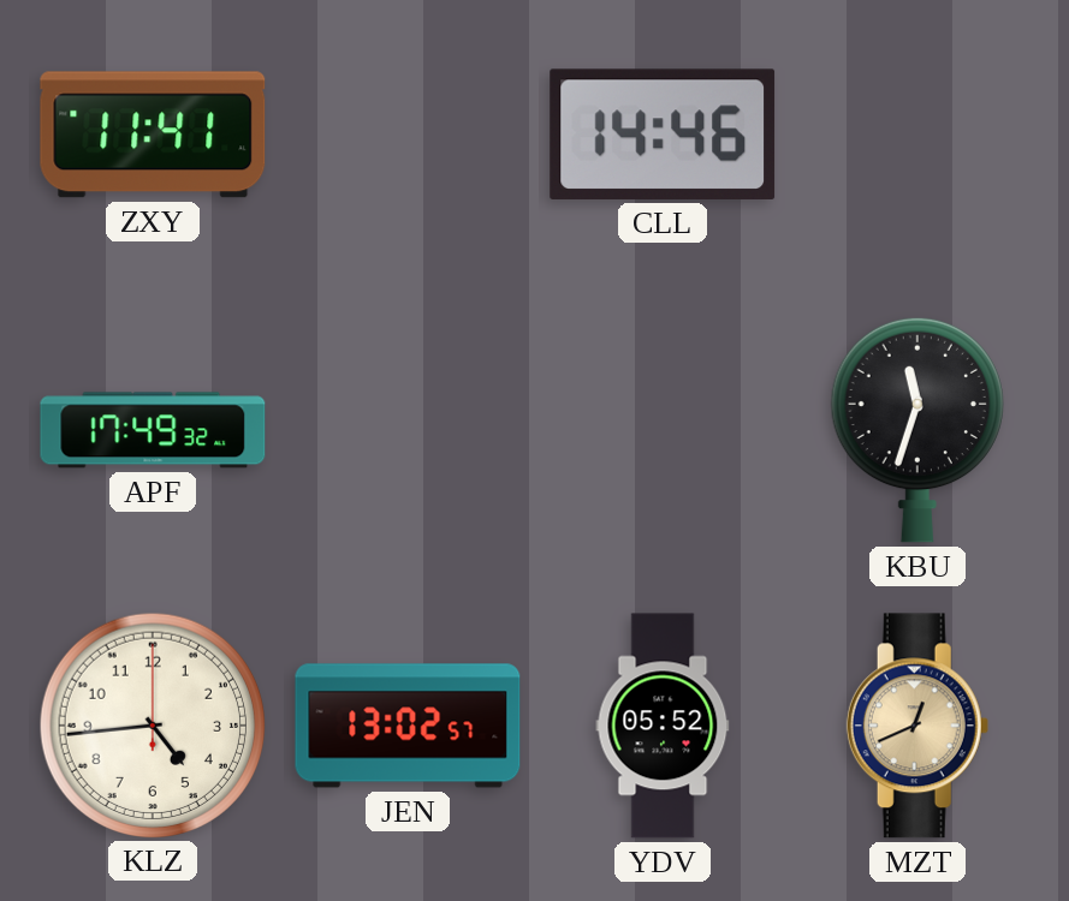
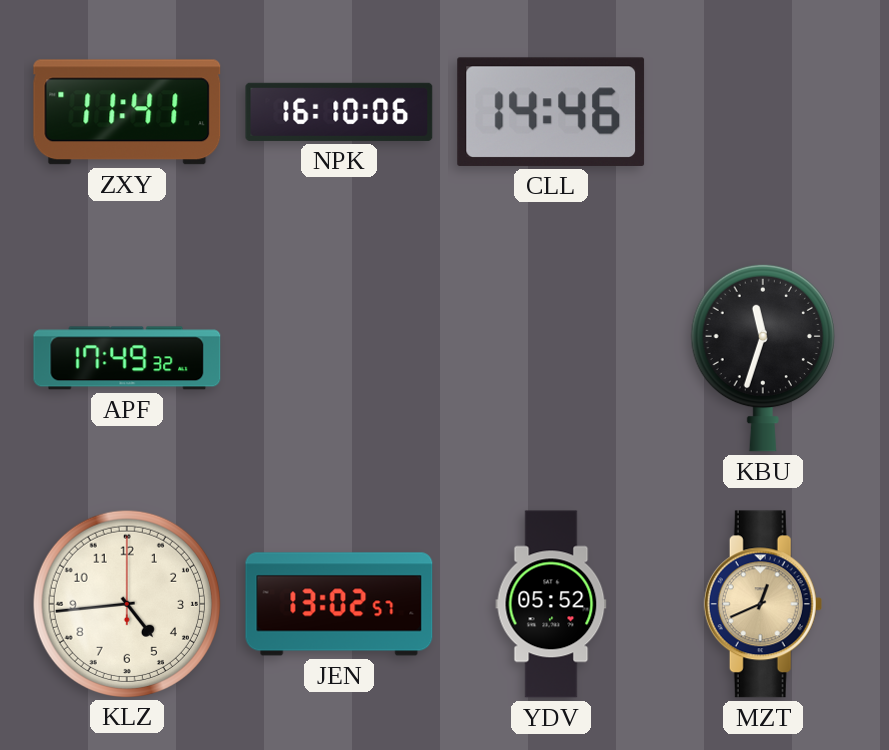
NPK: none -> 16:10
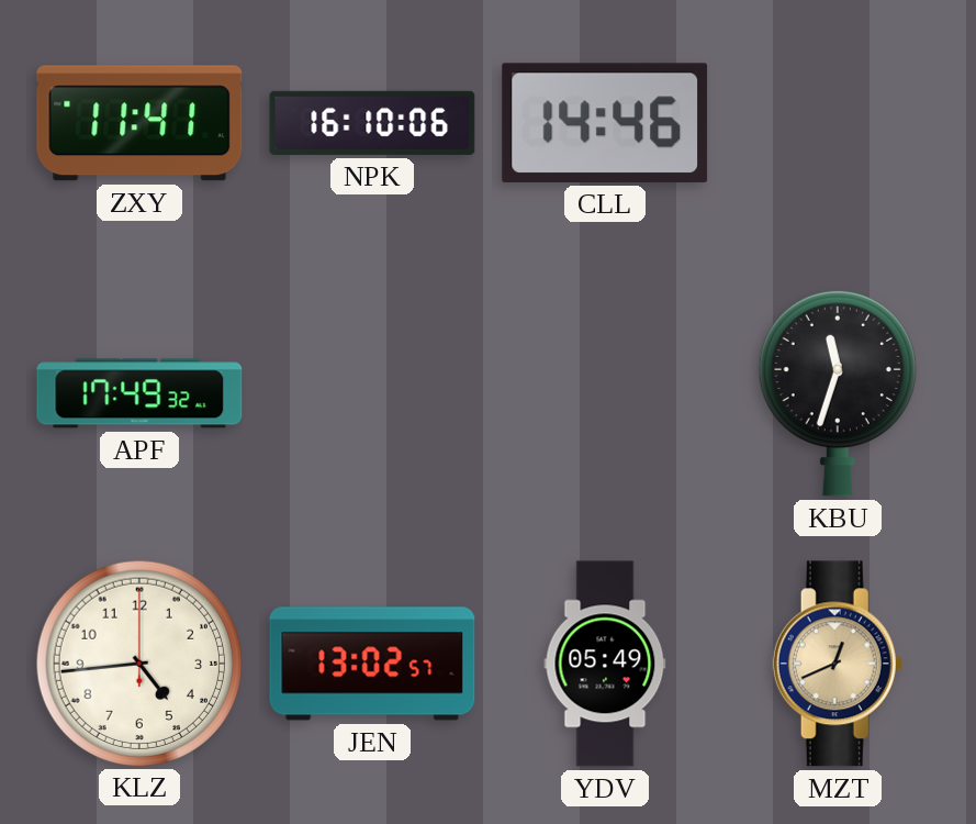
YDV: 05:52 -> 05:49
